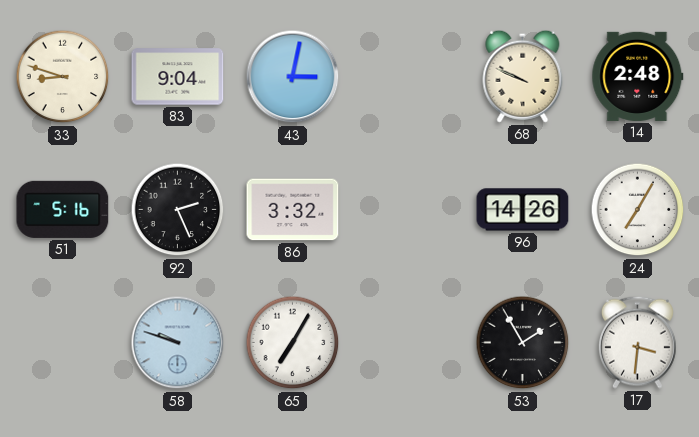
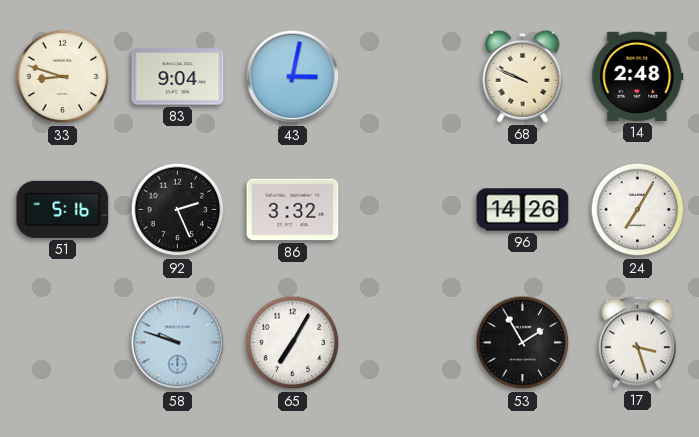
17: 3:31 -> 3:27
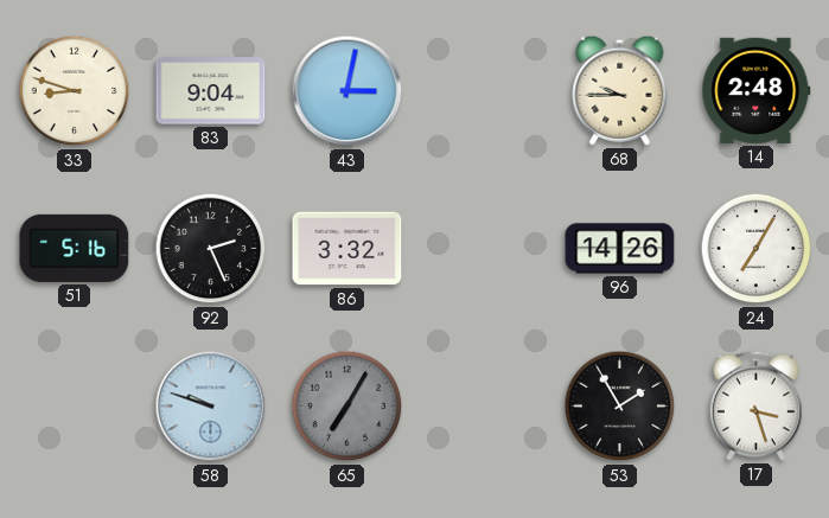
68: 9:49 -> 9:45
65 dial: white -> grey
